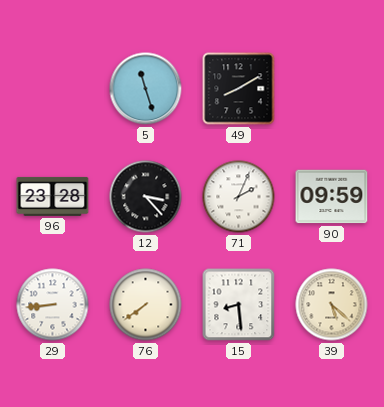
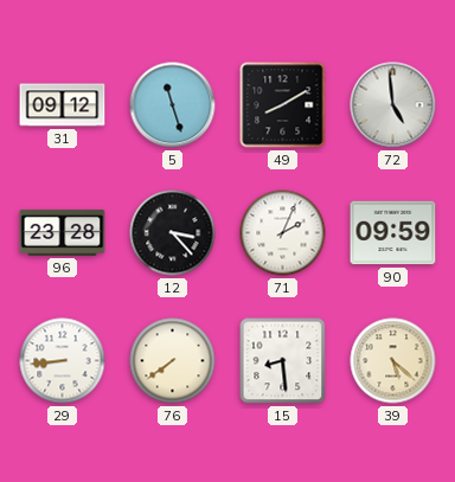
31: none -> 09:12
72: none -> 4:59
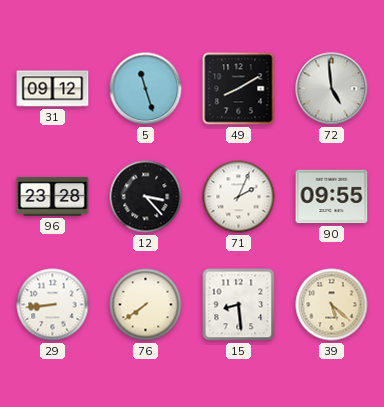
90: 09:59 -> 09:55
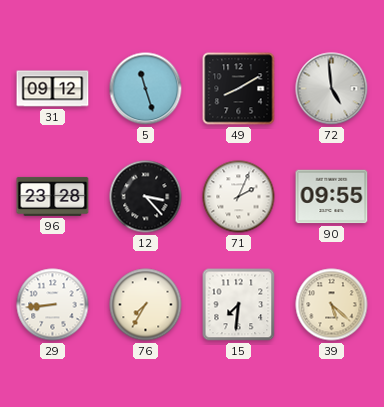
76: 7:39 -> 7:35
15: 8:29 -> 7:31
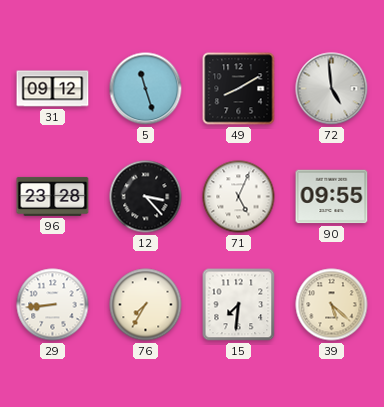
71: 2:04 -> 5:04
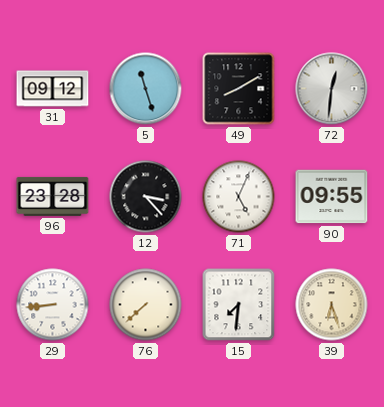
72: 4:59 -> 12:31
76: 7:35 -> 7:38
39: 5:22 -> 6:27
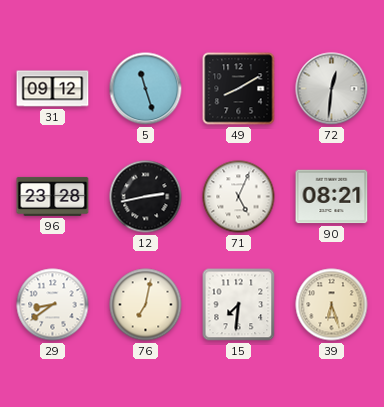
12: 3:23 -> 2:43
90: 09:55 -> 08:21
29: 8:44 -> 8:39
76: 7:38 -> 7:02
